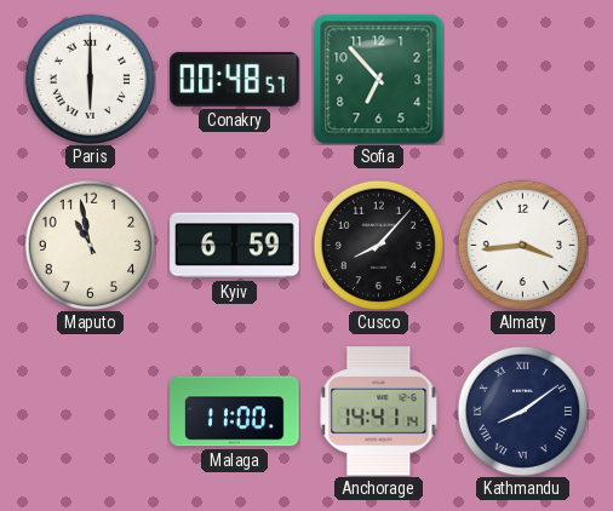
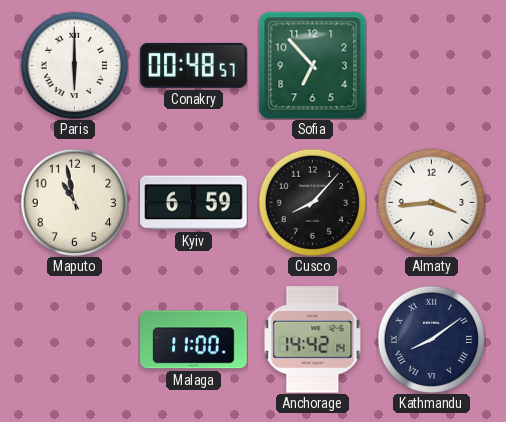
Anchorage: 14:41 -> 14:42
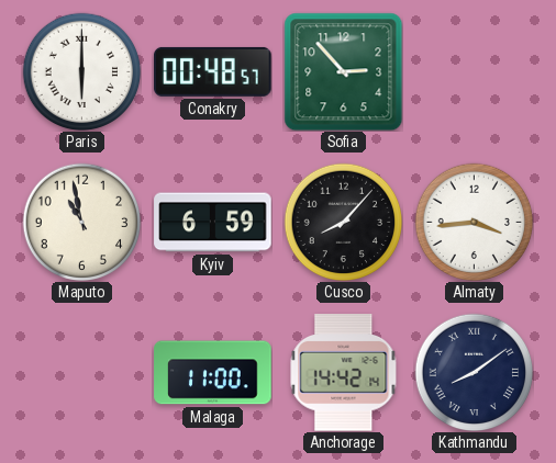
Sofia: 6:53 -> 2:53
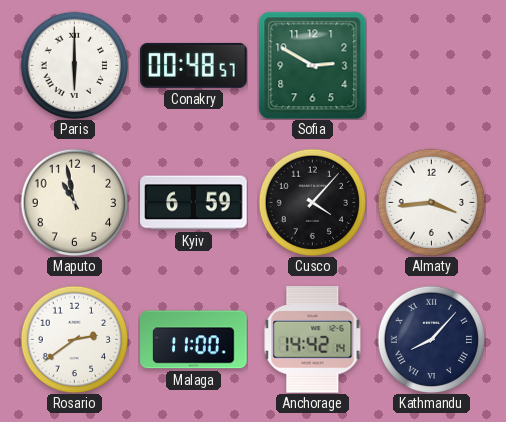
Sofia: 2:53 -> 2:50
Cusco: 8:07 -> 4:07
Rosario: none -> 2:39
Kathmandu: 8:09 -> 8:07
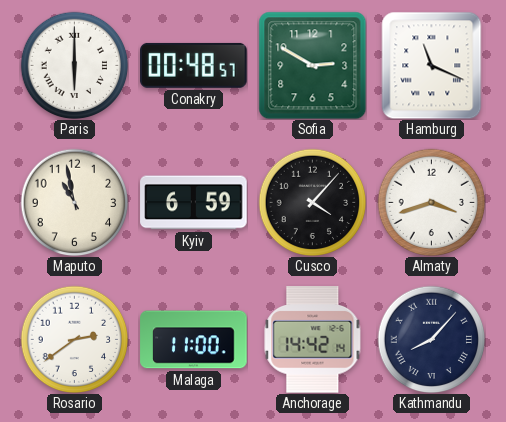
Hamburg: none -> 11:19
Almaty: 3:44 -> 3:42
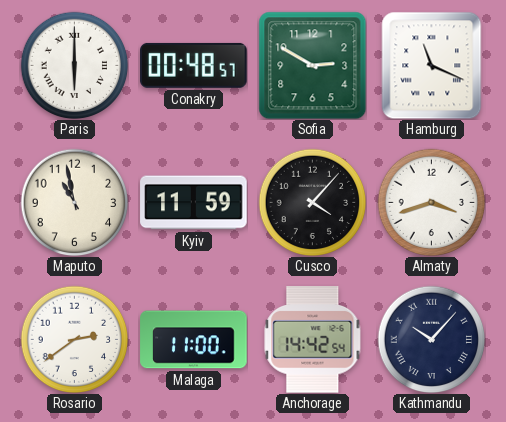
Kyiv: 6:59 -> 11:59
Anchorage: 14:42:14 -> 14:42:54
Kathmandu: 8:07 -> 10:07
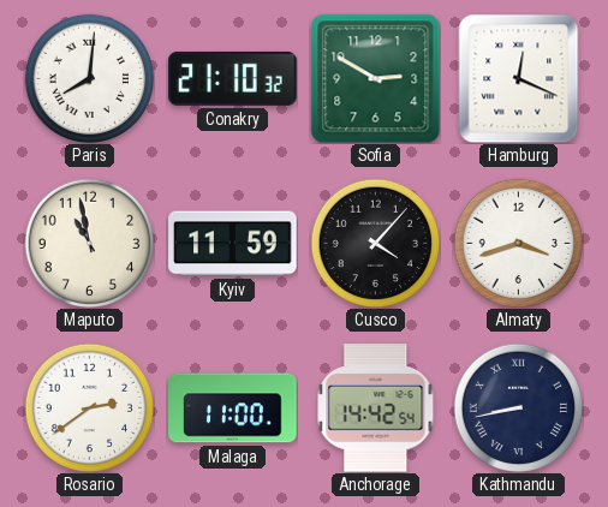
Paris: 6:00 -> 8:01
Conakry: 00:48 -> 21:10
Hamburg: 11:19 -> 12:19
Kathmandu: 10:07 -> 8:43
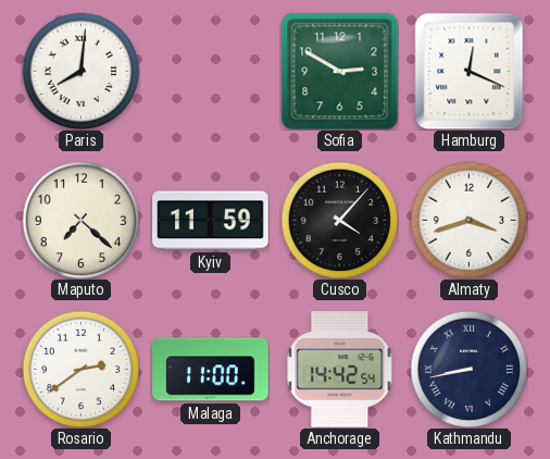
Conakry: 21:10 -> none
Maputo: 10:58 -> 7:22
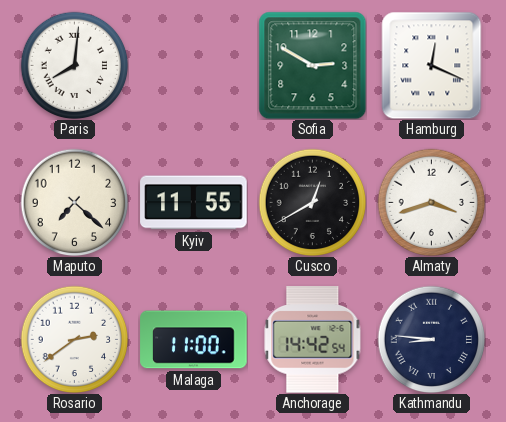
Kyiv: 11:59 -> 11:55
Cusco: 4:07 -> 12:40
Kathmandu: 8:43 -> 8:46
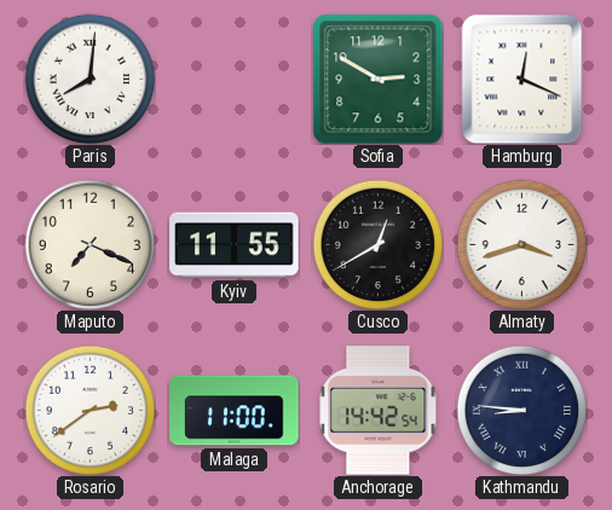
Maputo: 7:22 -> 7:19
